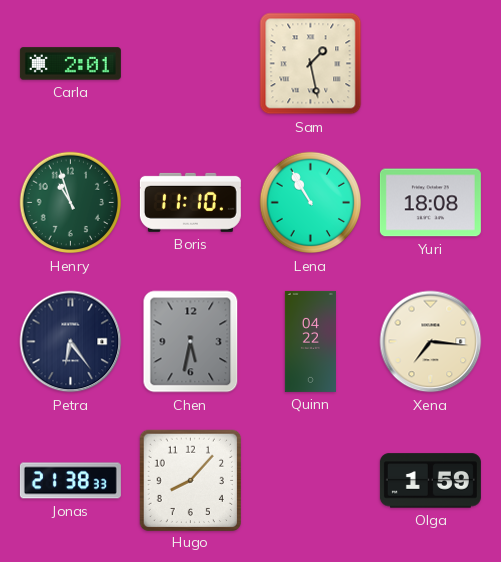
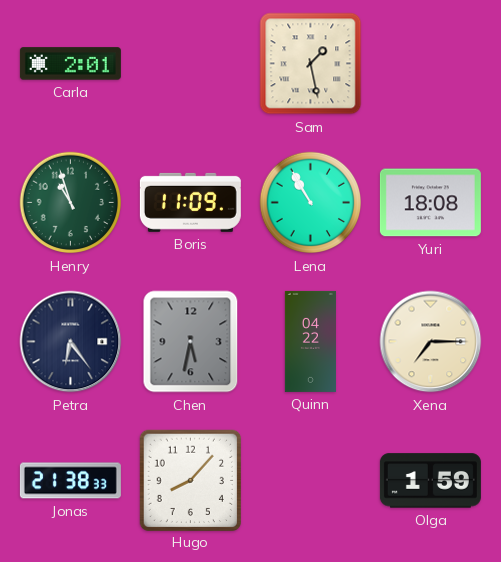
Boris: 11:10 -> 11:09
Xena: 7:16 -> 7:15
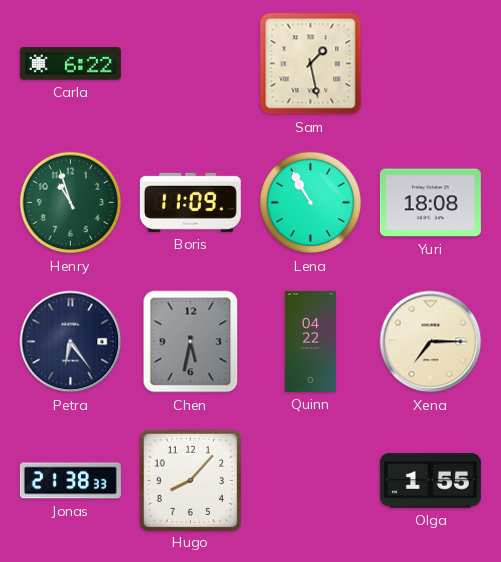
Carla: 2:01 -> 6:22
Olga: 1:59 -> 1:55
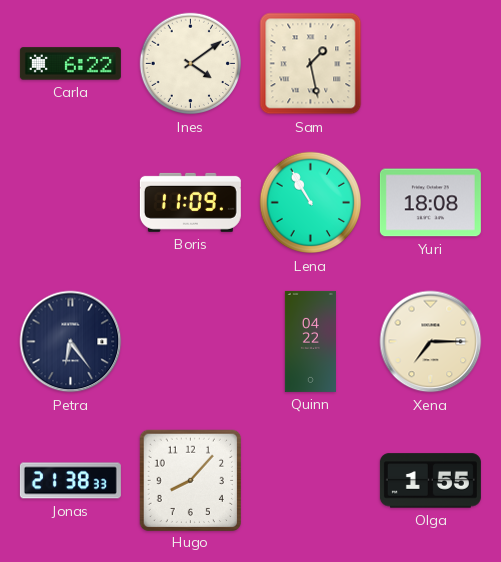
Ines: none -> 4:09
Henry: 10:57 -> none
Chen: 5:32 -> none
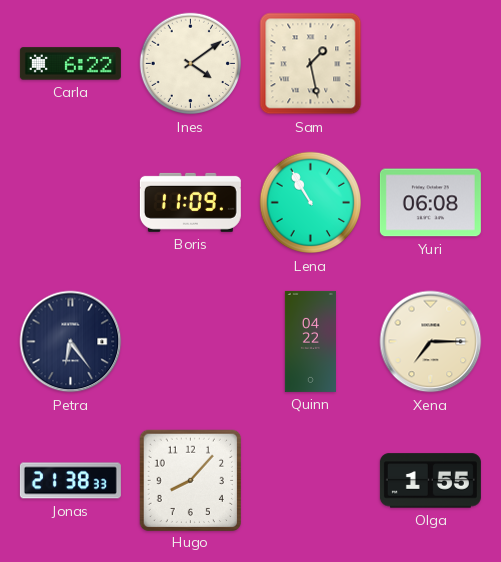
Yuri: 18:08 -> 06:08
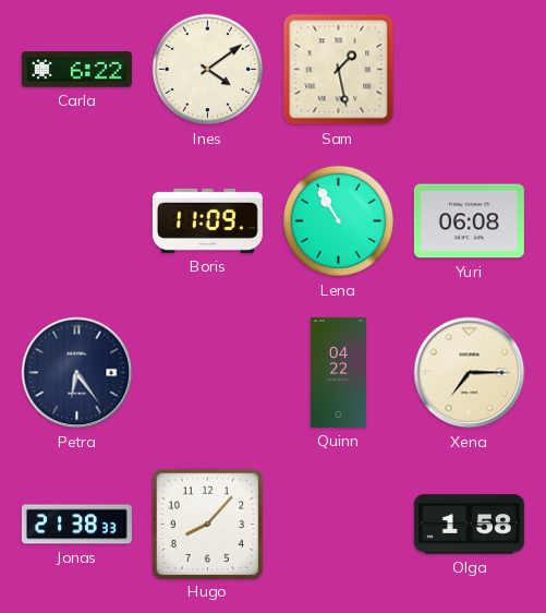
Olga: 1:55 -> 1:58
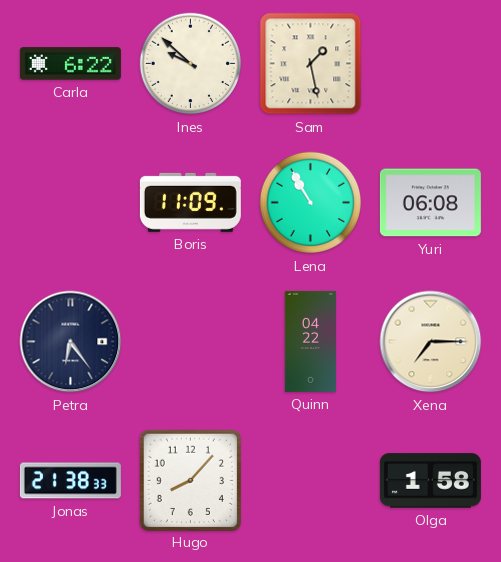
Ines: 4:09 -> 9:52
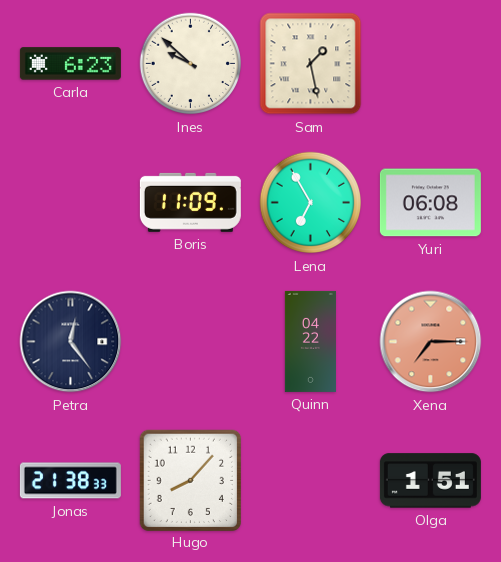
Carla: 6:22 -> 6:23
Lena: 10:55 -> 6:55
Petra: 6:24 -> 12:24
Xena dial: cream -> salmon
Olga: 1:58 -> 1:51
